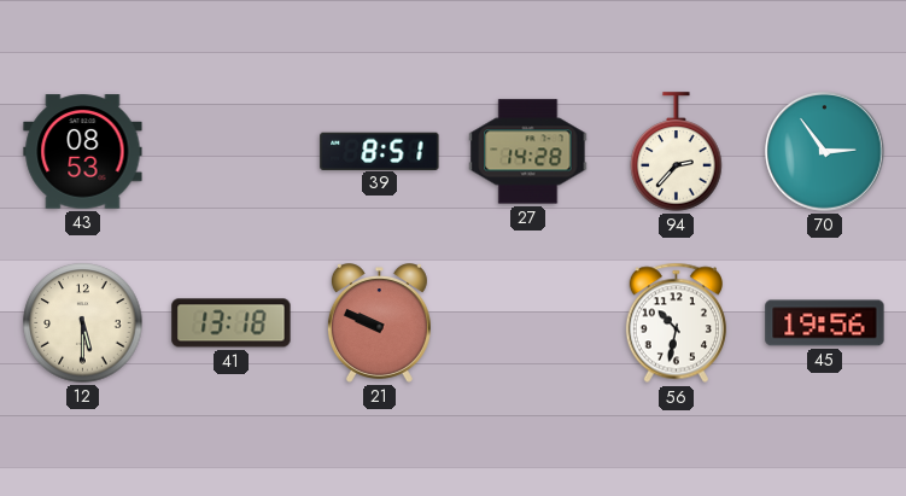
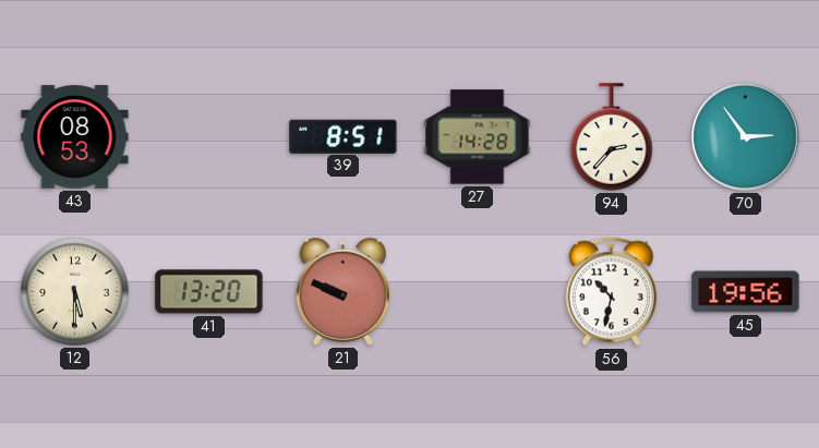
41: 13:18 -> 13:20
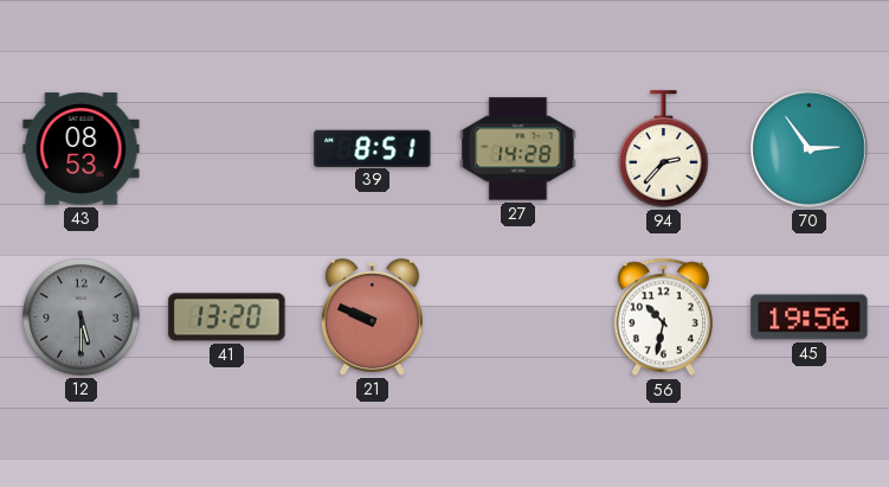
12 dial: cream -> grey
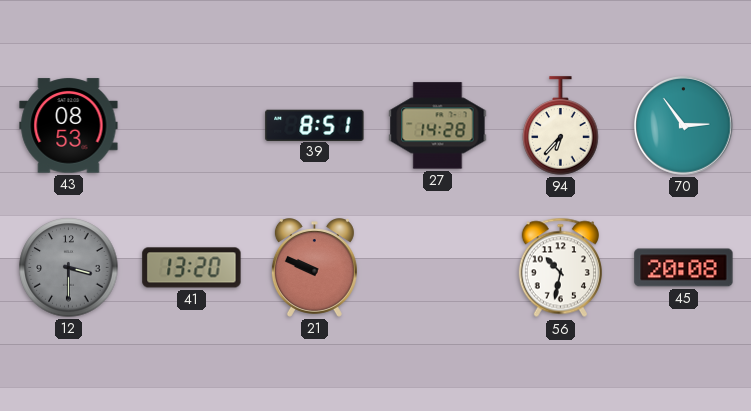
94: 2:37 -> 6:37
12: 5:30 -> 3:30
45: 19:56 -> 20:08
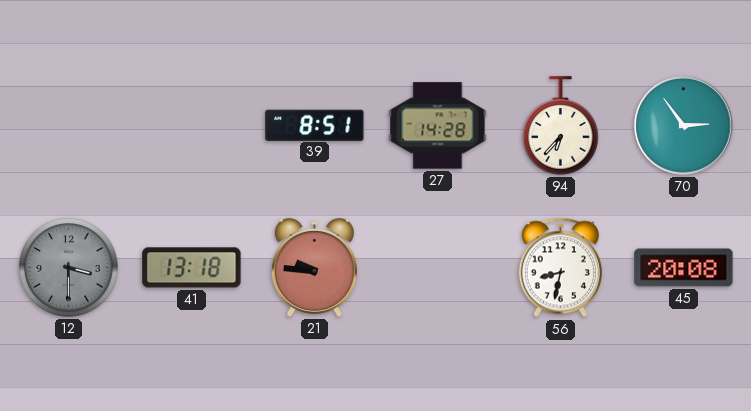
43: 08:53 -> none
41: 13:20 -> 13:18
21: 9:49 -> 9:46
56: 10:32 -> 8:32
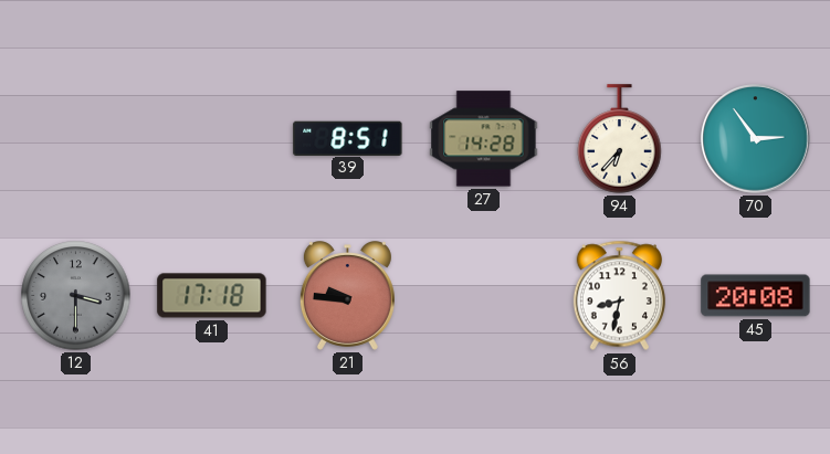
41: 13:18 -> 17:18
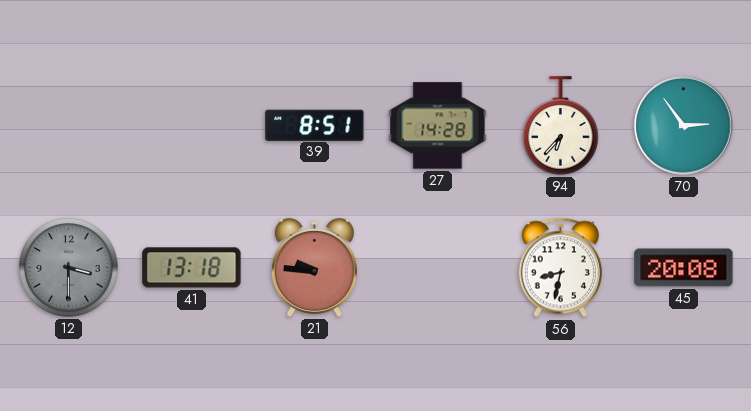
41: 17:18 -> 13:18
